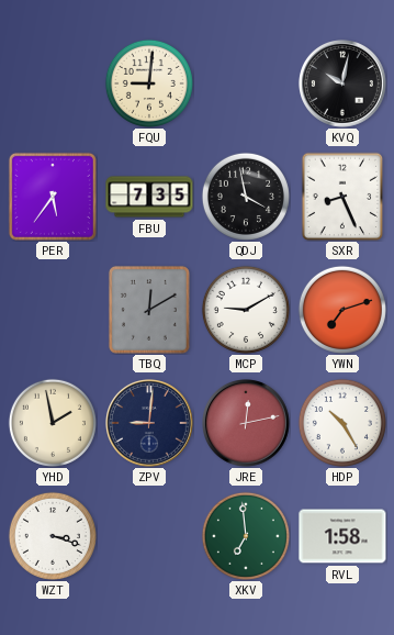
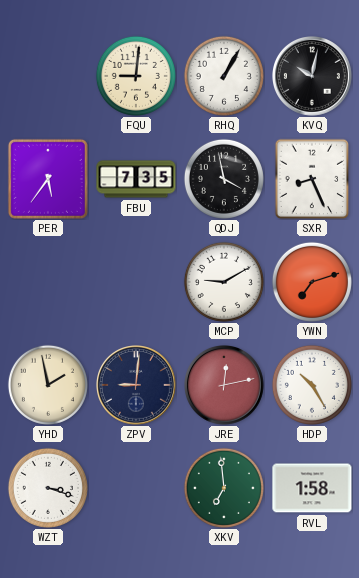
RHQ: none -> 1:05
TBQ: 12:10 -> none
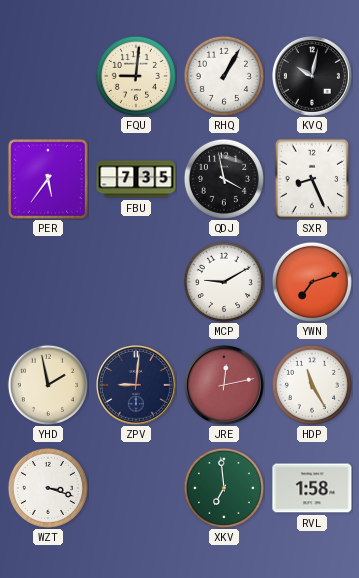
HDP: 10:25 -> 11:25
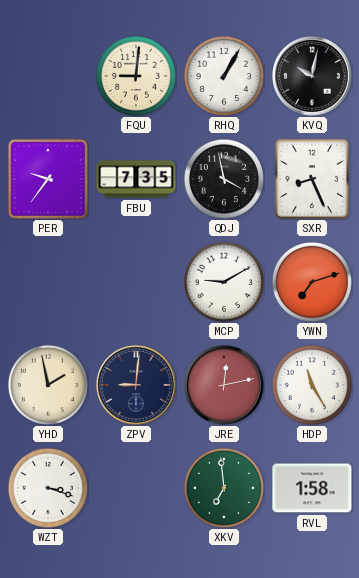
PER: 5:36 -> 9:36
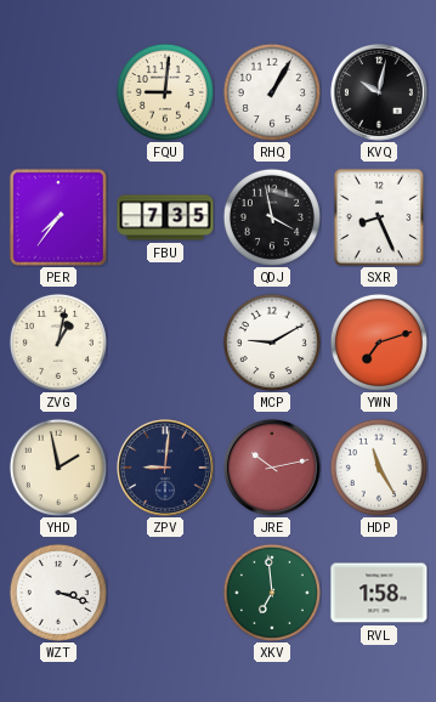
PER: 9:36 -> 7:36
ZVG: none -> 1:02
JRE: 12:13 -> 10:13
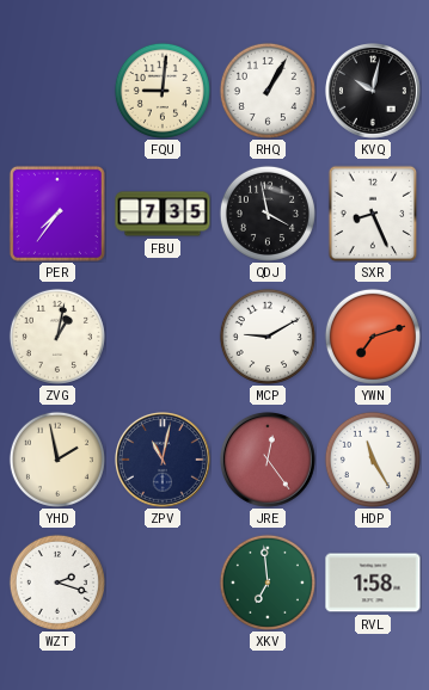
ZPV: 9:01 -> 11:02
JRE: 10:13 -> 12:24
WZT: 3:18 -> 2:18
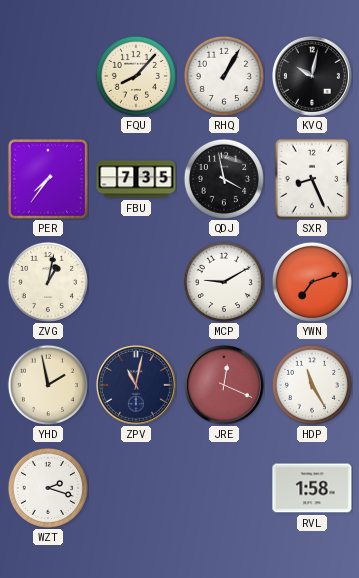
FQU: 9:01 -> 8:07
JRE: 12:24 -> 12:19
XKV: 6:59 -> none
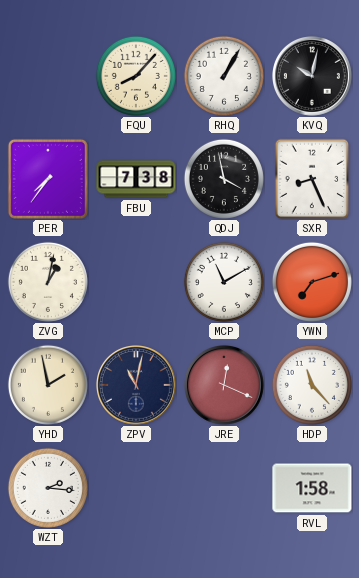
FBU: 7:35 -> 7:38
MCP: 9:10 -> 11:10
HDP: 11:25 -> 11:23
WZT: 2:18 -> 2:16
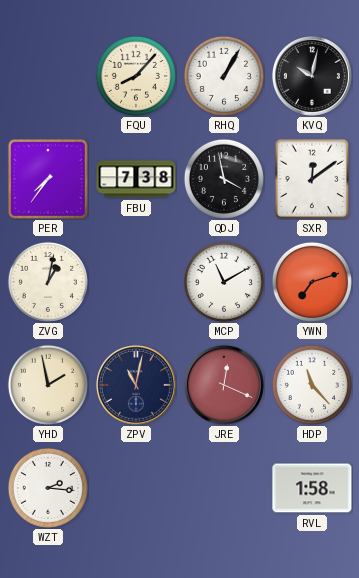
SXR: 8:26 -> 12:09
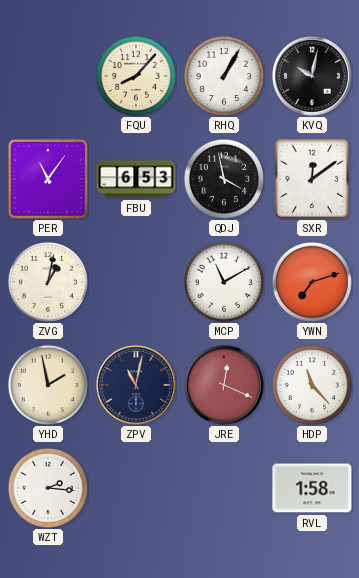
PER: 7:36 -> 11:06
FBU: 7:38 -> 6:53
